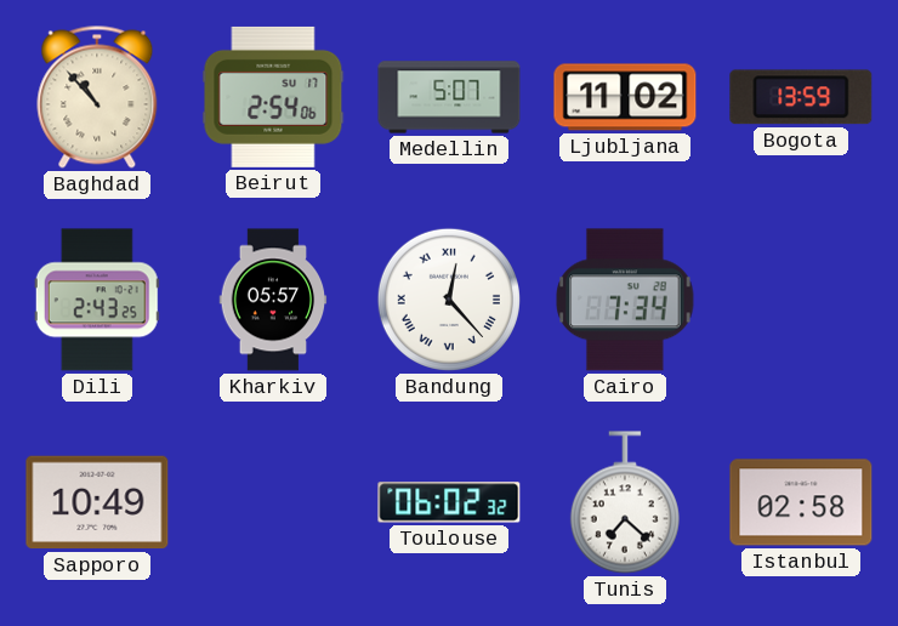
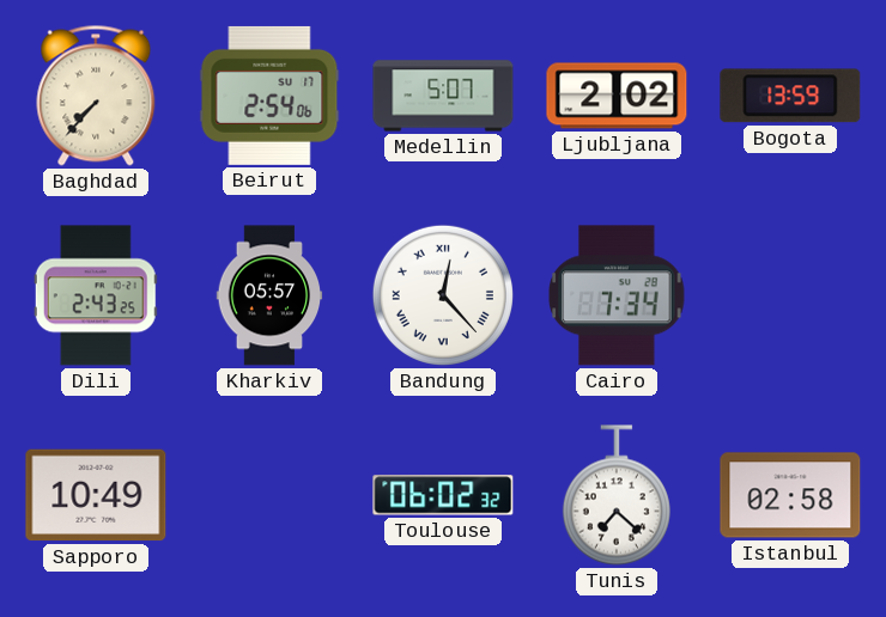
Baghdad: 10:53 -> 7:37
Ljubljana: 11:02 -> 2:02
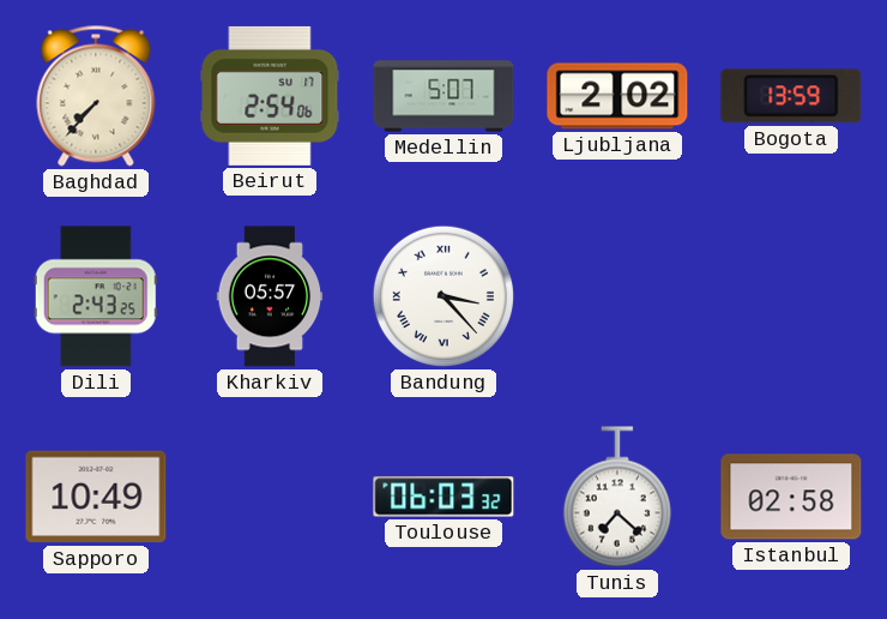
Bandung: 12:23 -> 3:23
Cairo: 7:34 -> none
Toulouse: 06:02 -> 06:03
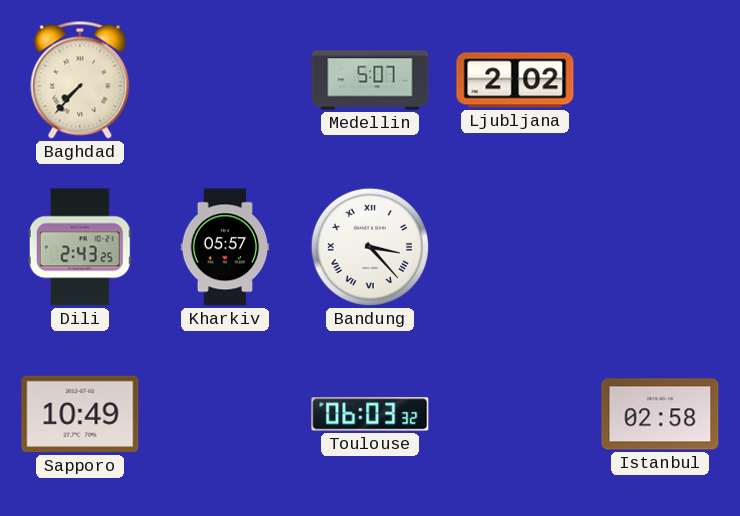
Beirut: 2:54 -> none
Bogota: 13:59 -> none
Tunis: 7:22 -> none
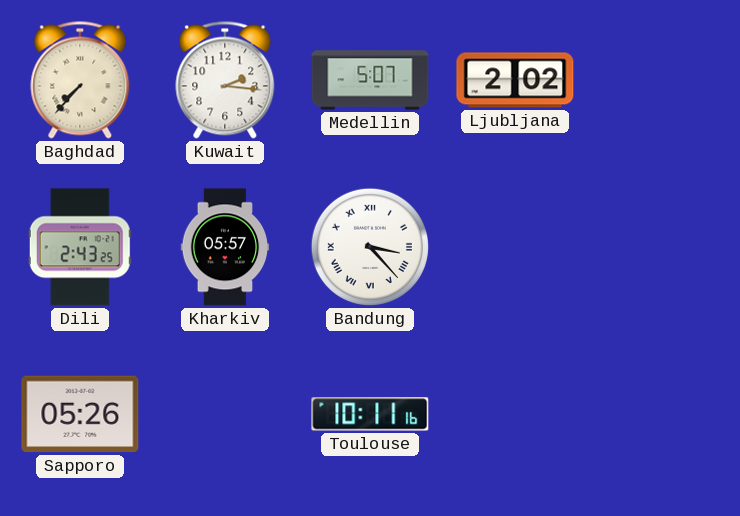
Kuwait: none -> 2:16
Sapporo: 10:49 -> 05:26
Toulouse: 06:03 -> 10:11
Istanbul: 02:58 -> none
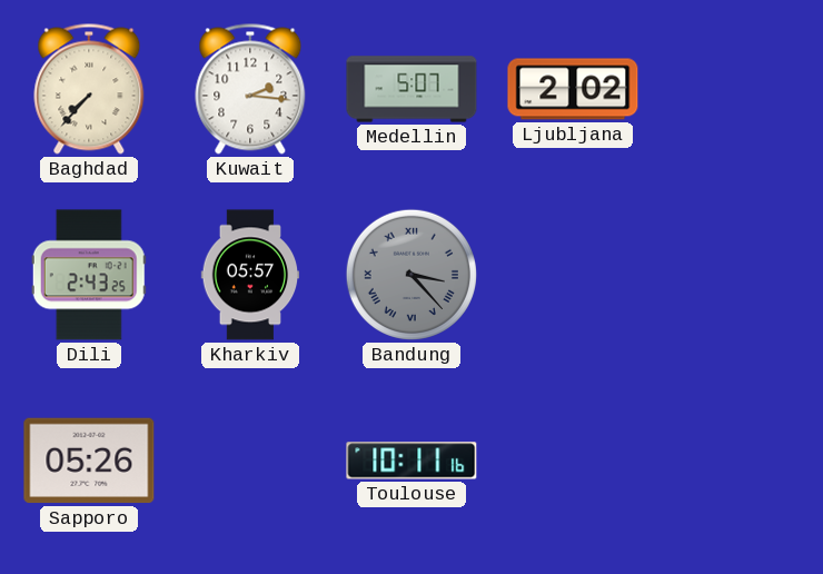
Bandung dial: white -> grey
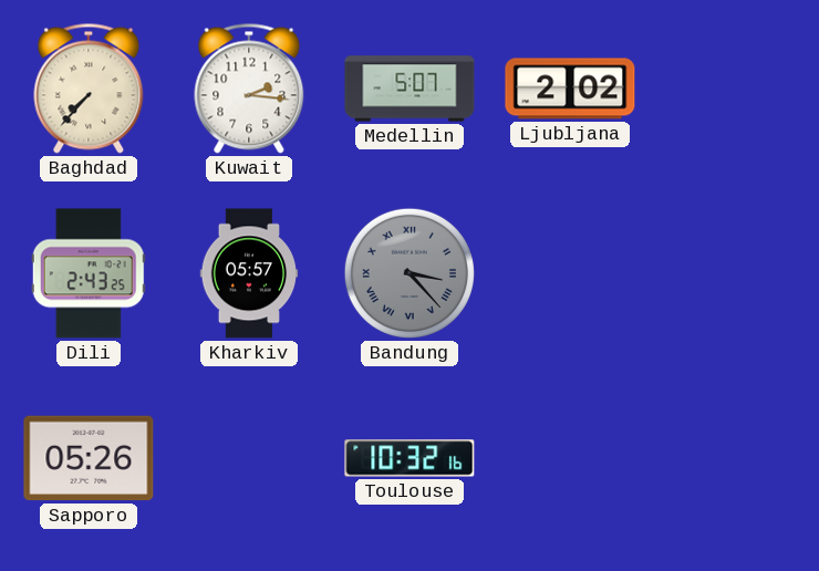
Toulouse: 10:11 -> 10:32
